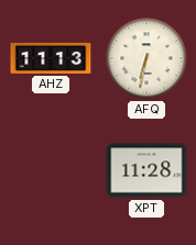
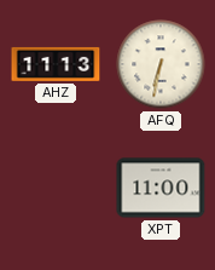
XPT: 11:28 -> 11:00
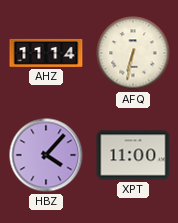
AHZ: 11:13 -> 11:14
HBZ: none -> 4:07
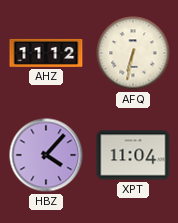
AHZ: 11:14 -> 11:12
XPT: 11:00 -> 11:04
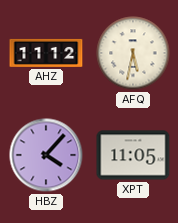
AFQ: 6:32 -> 5:32
XPT: 11:04 -> 11:05
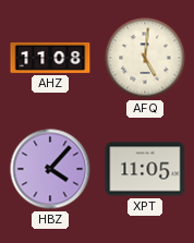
AHZ: 11:12 -> 11:08
AFQ: 5:32 -> 5:01
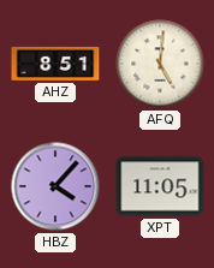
AHZ: 11:08 -> 8:51
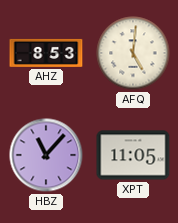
AHZ: 8:51 -> 8:53
HBZ: 4:07 -> 11:07
